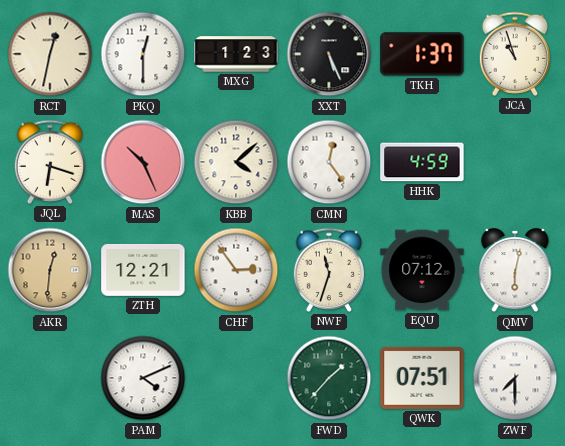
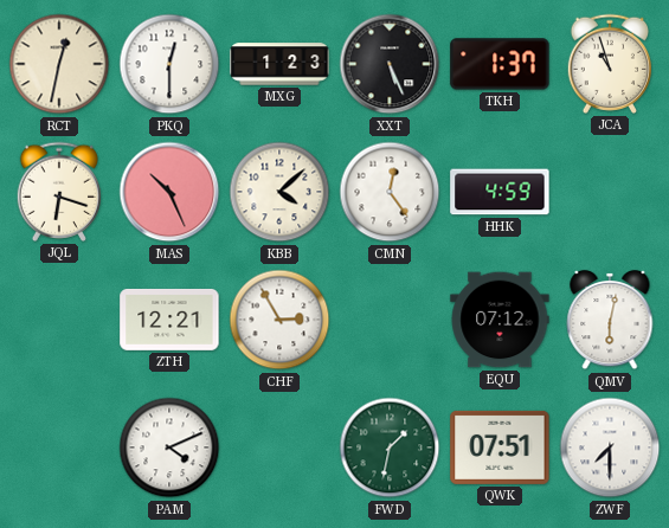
AKR: 12:31 -> none
CHF: 2:54 -> 2:55
NWF: 11:33 -> none
FWD: 1:37 -> 1:32
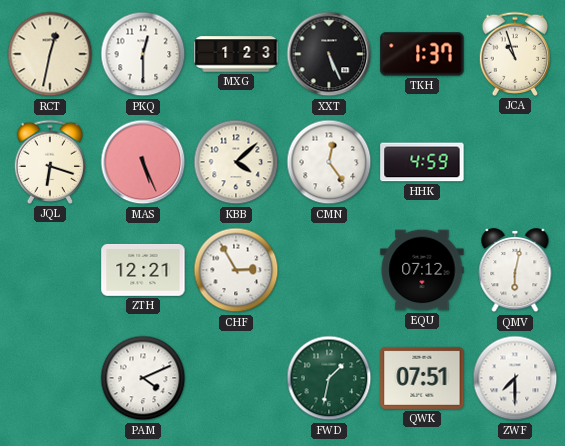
MAS: 10:26 -> 5:26
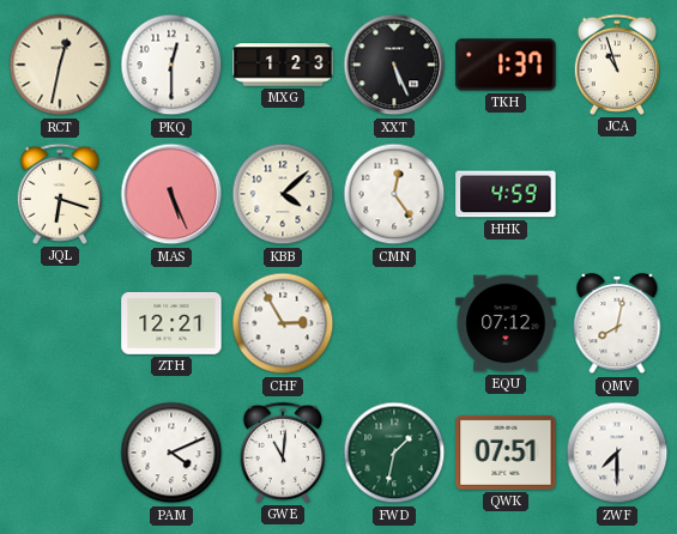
QMV: 6:02 -> 8:02
GWE: none -> 11:01
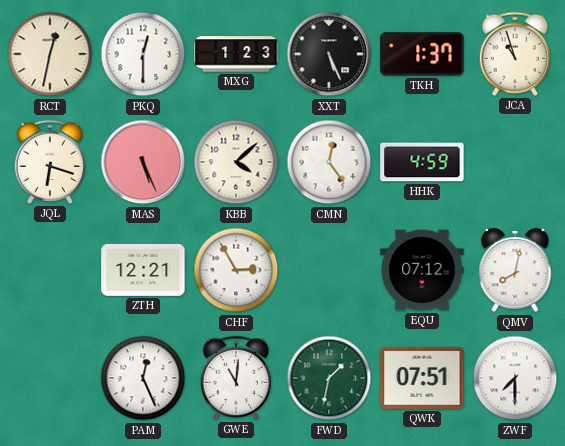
PAM: 4:11 -> 12:26
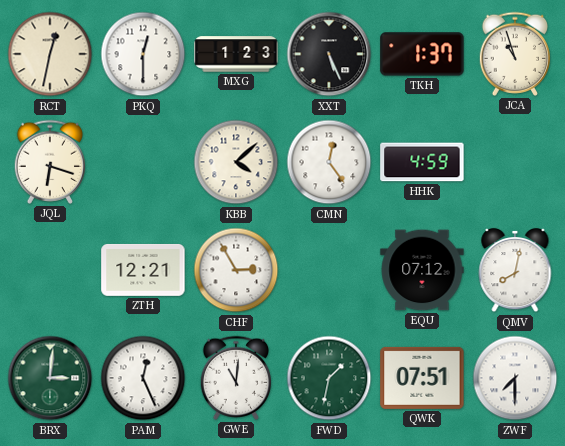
MAS: 5:26 -> none
BRX: none -> 3:01
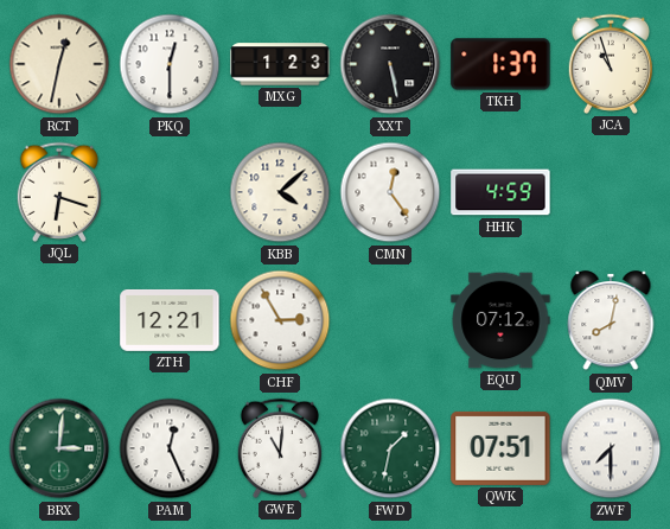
XXT: 5:26 -> 5:28
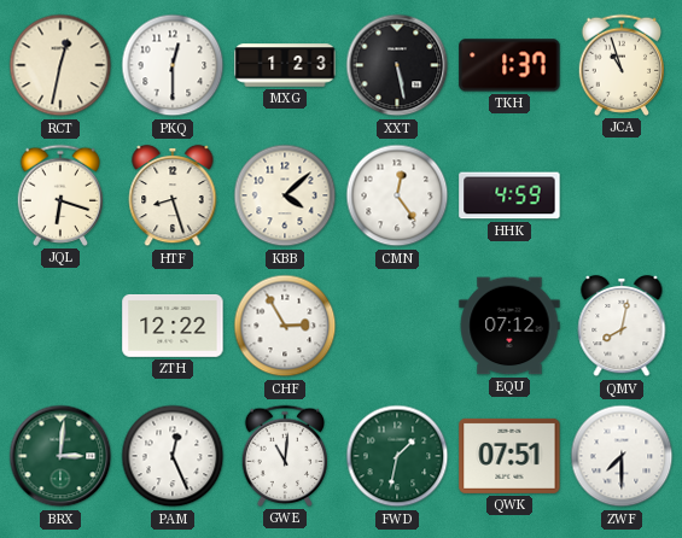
HTF: none -> 8:27
ZTH: 12:21 -> 12:22
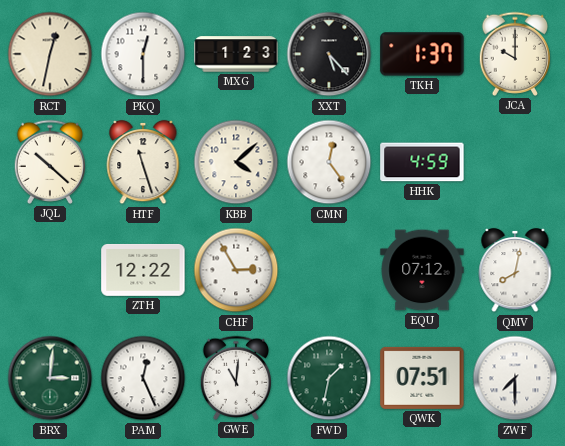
XXT: 5:28 -> 5:23
JCA: 10:57 -> 10:00
JQL: 6:18 -> 10:22
HTF: 8:27 -> 11:27
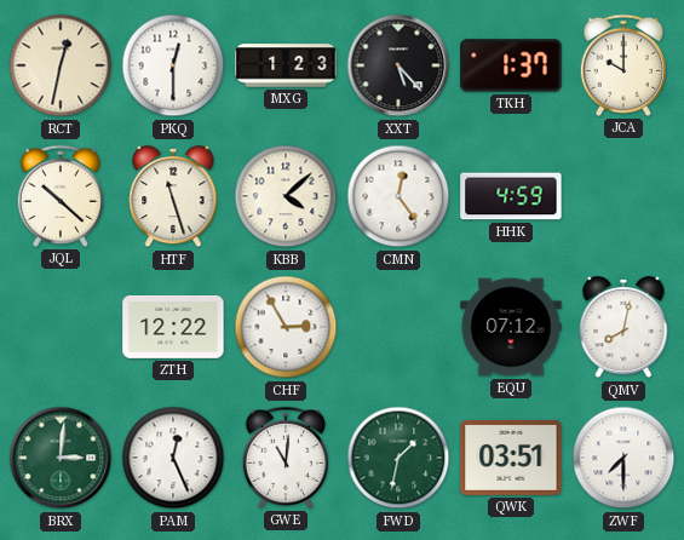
QWK: 07:51 -> 03:51
